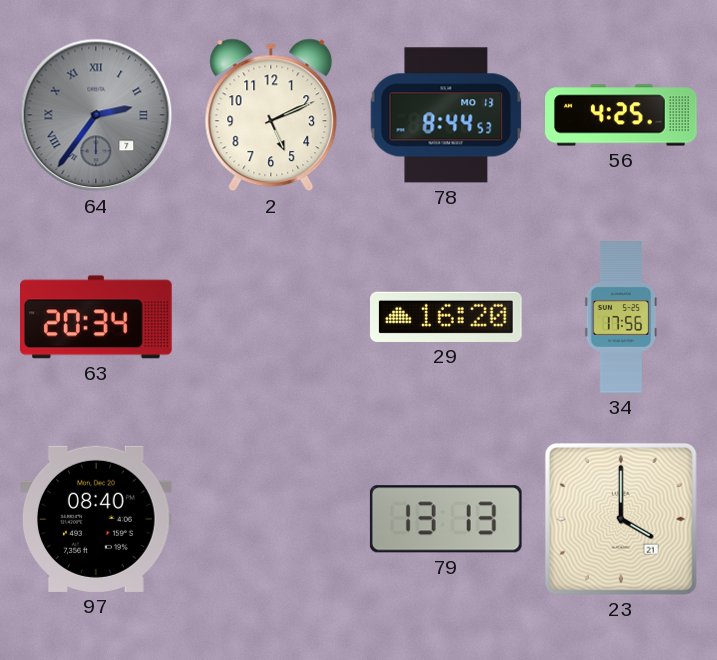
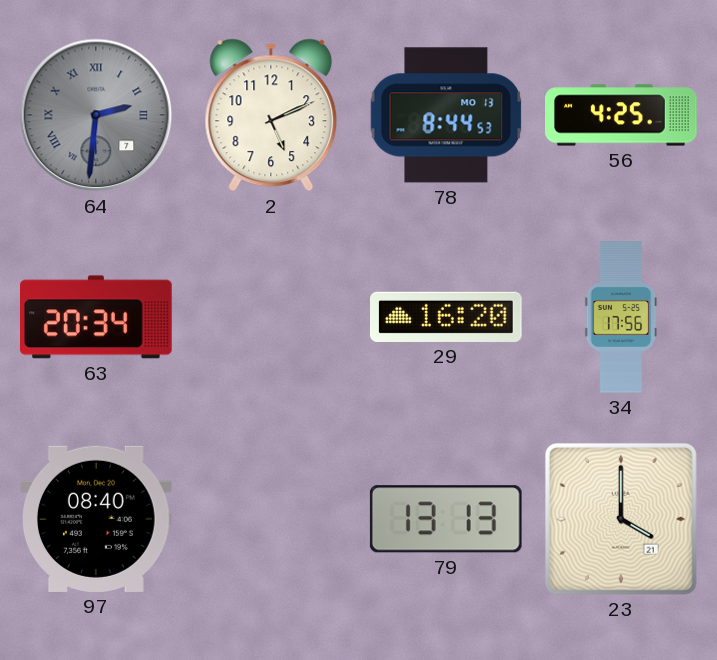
64: 2:36 -> 2:31
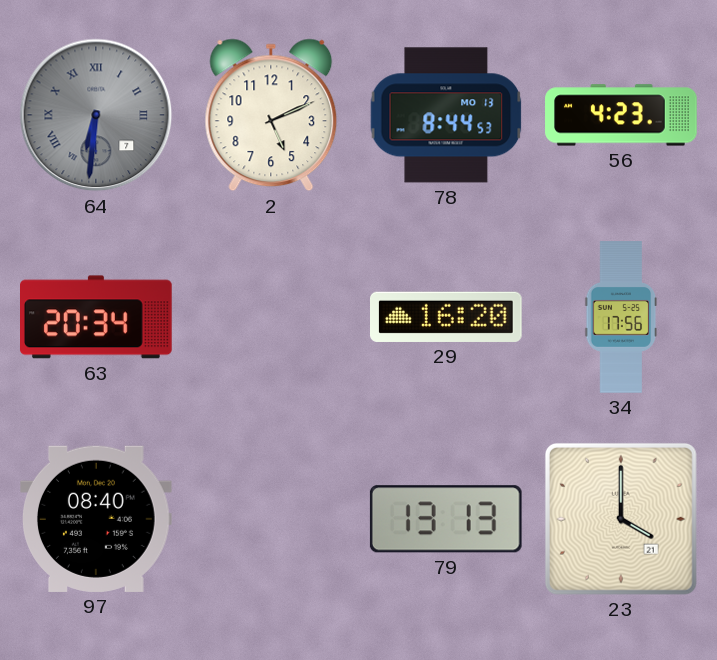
64: 2:31 -> 6:31
56: 4:25 -> 4:23
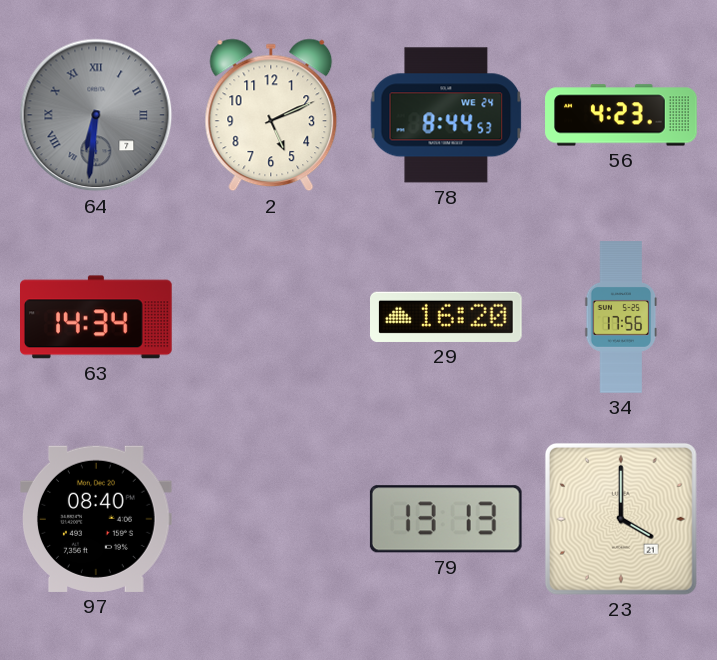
78 date: MO 13 -> WE 24
63: 20:34 -> 14:34
